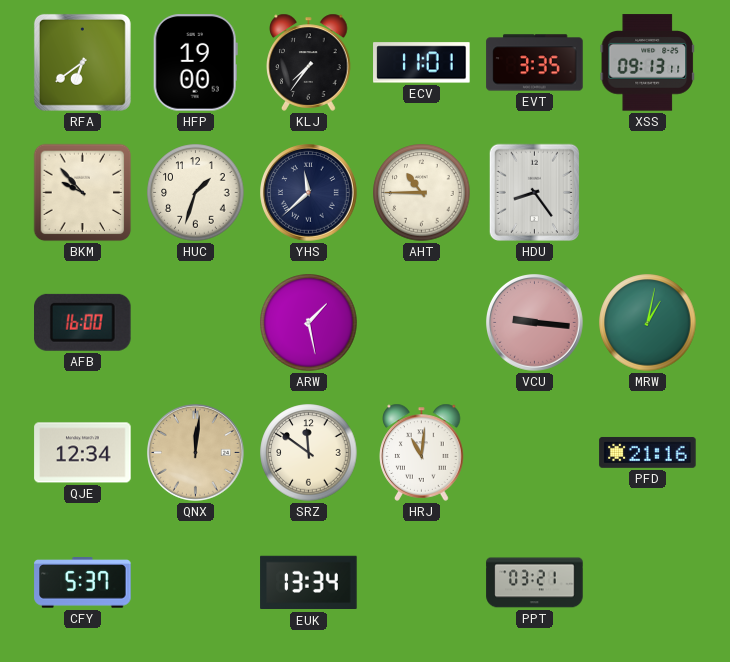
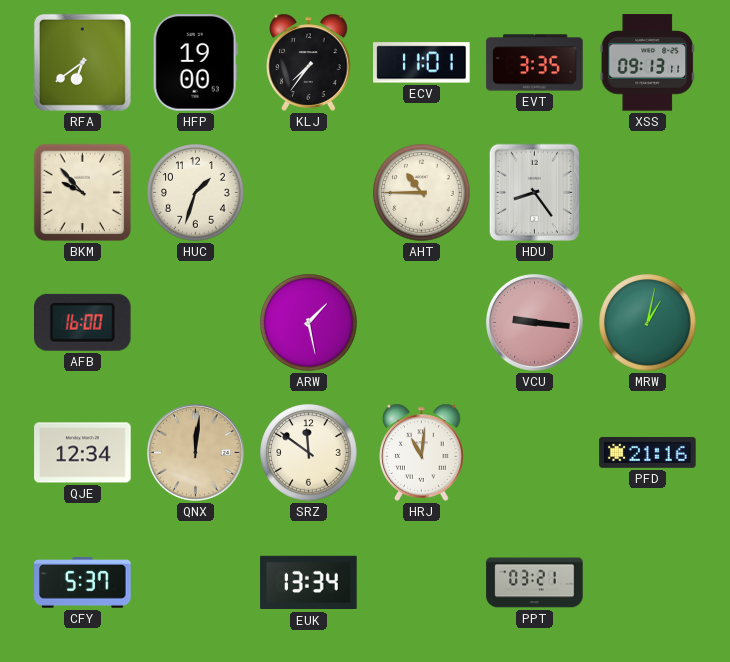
YHS: 11:38 -> none
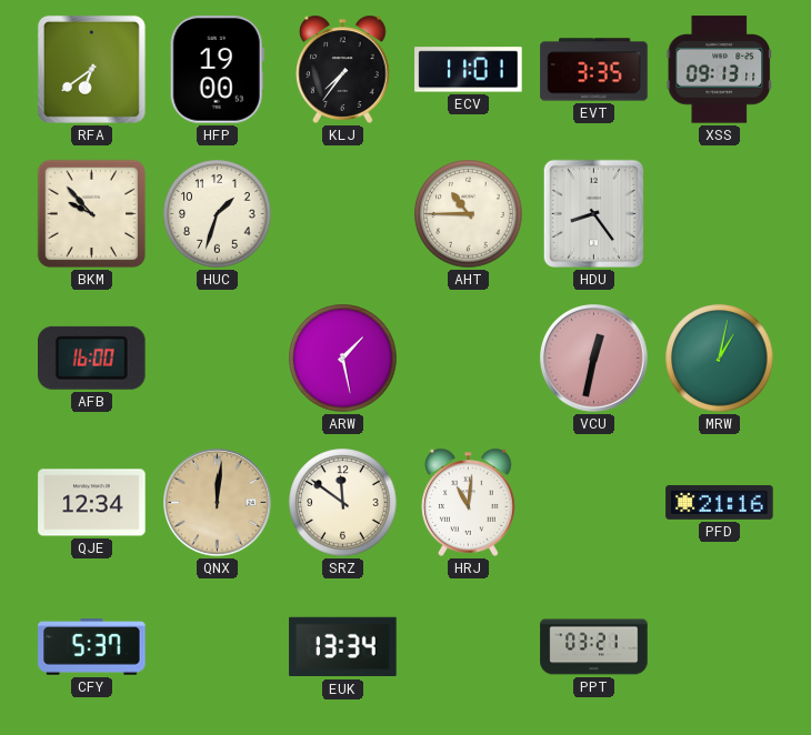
VCU: 9:16 -> 12:32
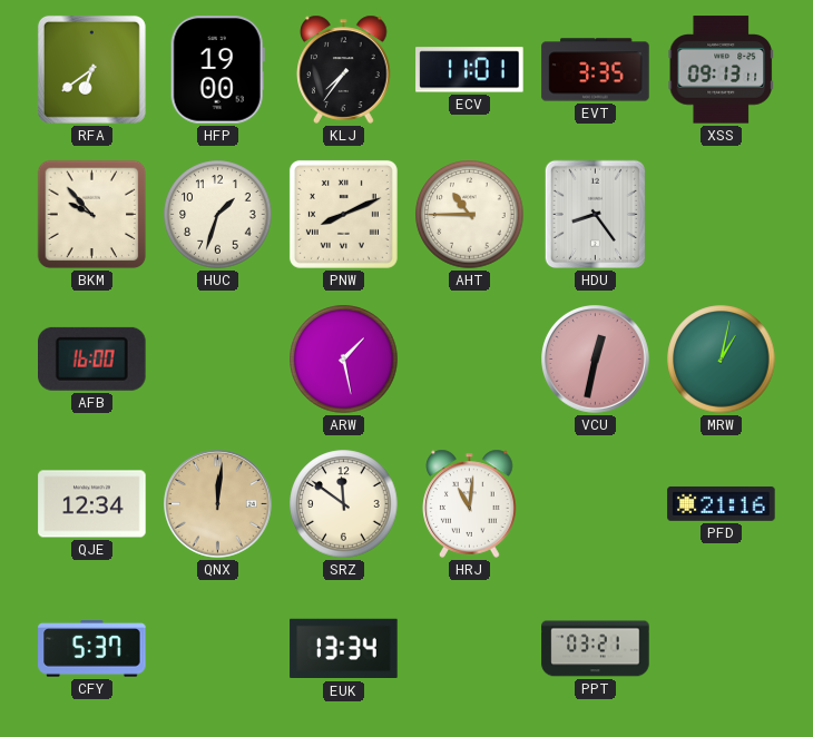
PNW: none -> 8:11
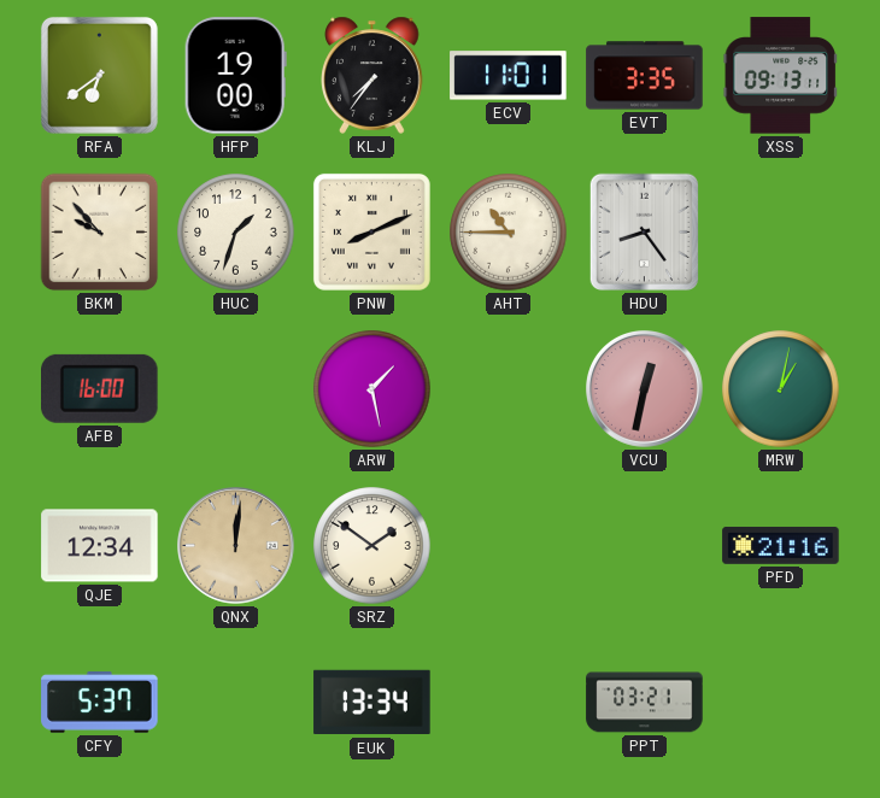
SRZ: 11:51 -> 1:51
HRJ: 11:01 -> none
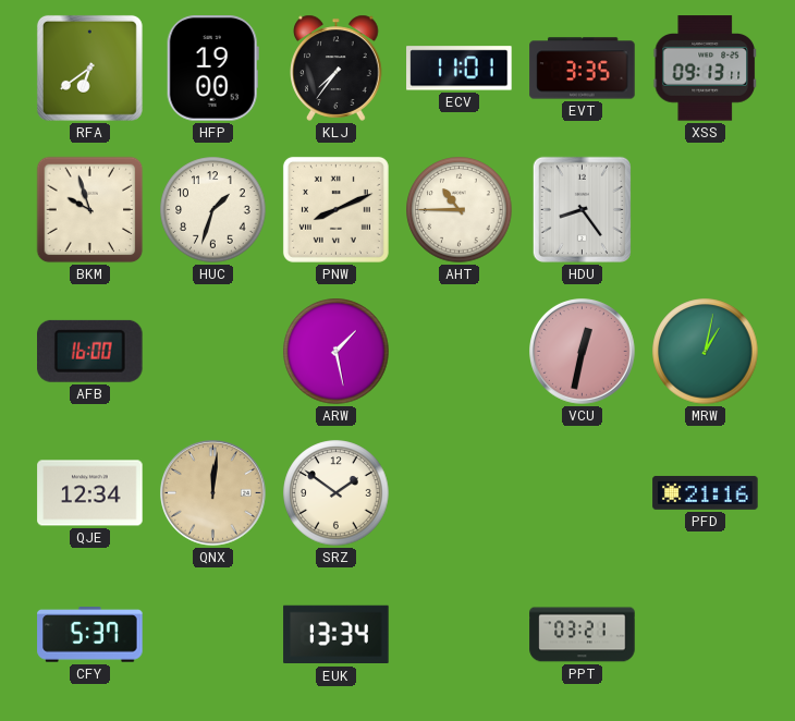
BKM: 9:53 -> 9:57
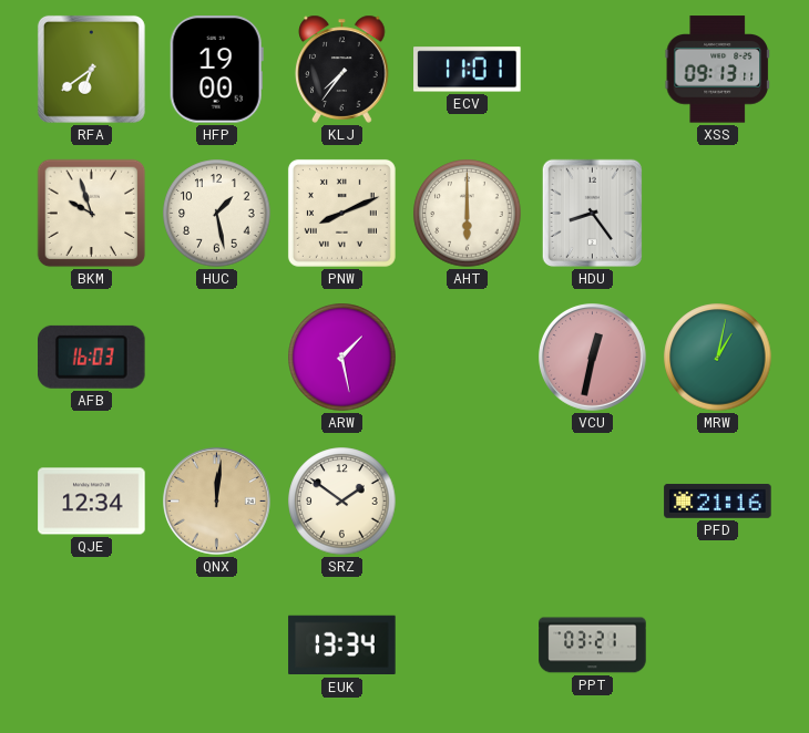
EVT: 3:35 -> none
HUC: 1:33 -> 1:28
AHT: 10:45 -> 6:00
AFB: 16:00 -> 16:03
CFY: 5:37 -> none
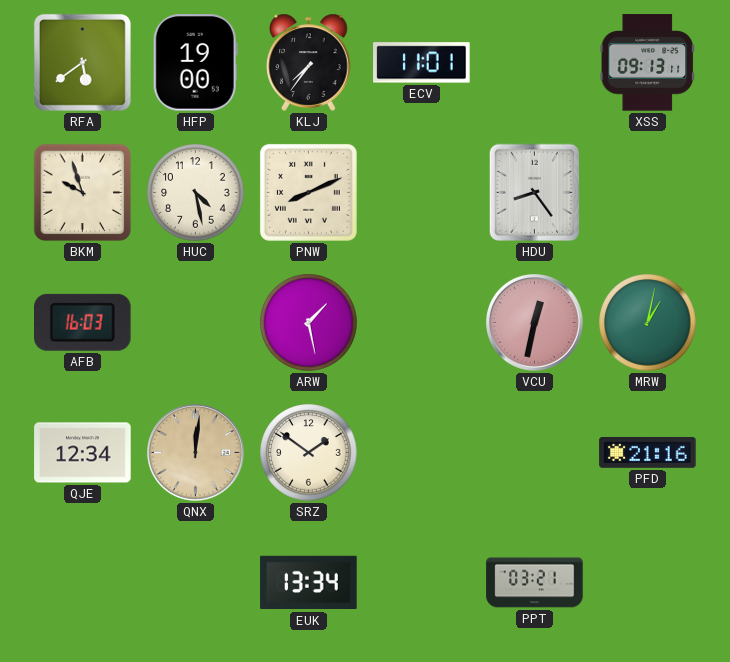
RFA: 6:39 -> 5:39
HUC: 1:28 -> 4:28
AHT: 6:00 -> none
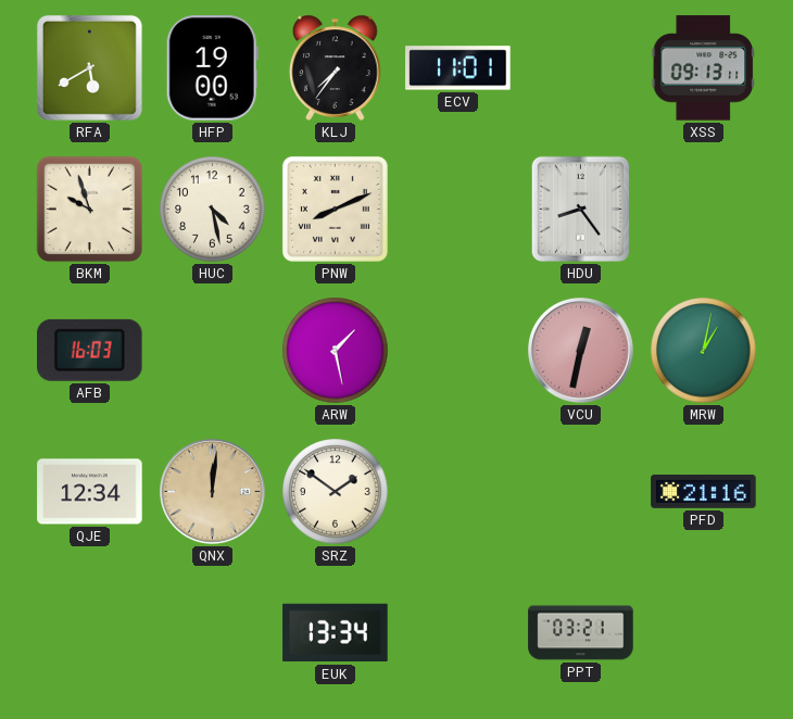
RFA: 5:39 -> 5:40
